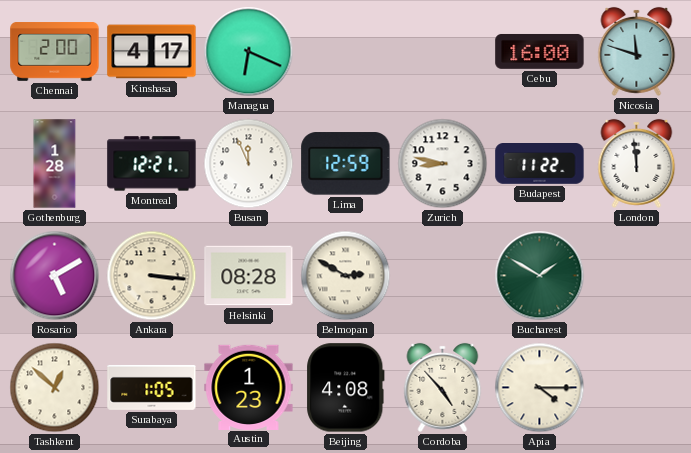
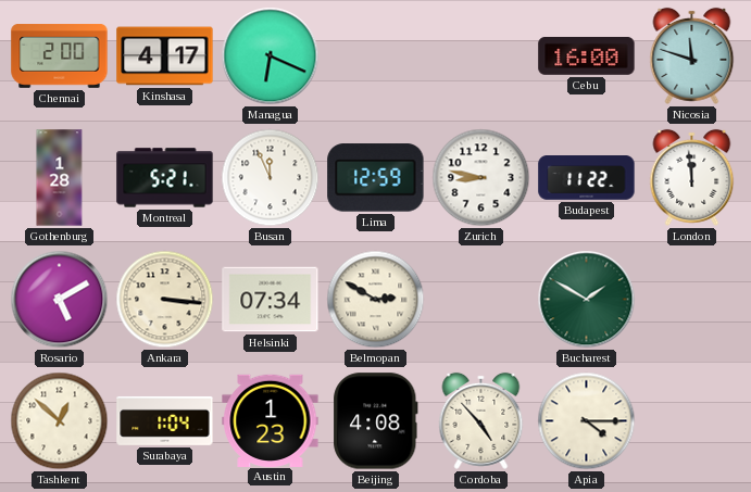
Montreal: 12:21 -> 5:21
Helsinki: 08:28 -> 07:34
Surabaya: 1:05 -> 1:04
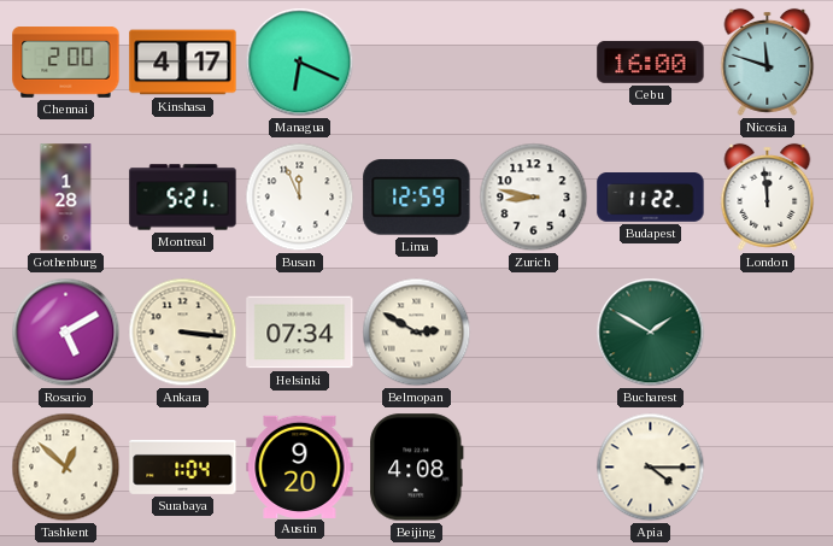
Austin: 1:23 -> 9:20
Cordoba: 4:53 -> none
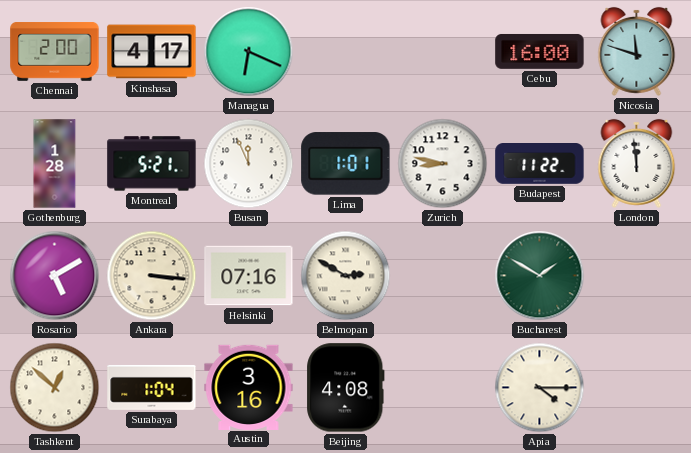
Lima: 12:59 -> 1:01
Helsinki: 07:34 -> 07:16
Austin: 9:20 -> 3:16
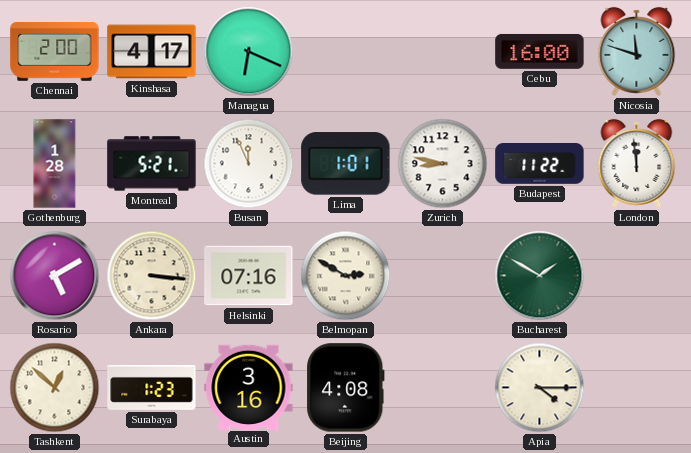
Surabaya: 1:04 -> 1:23
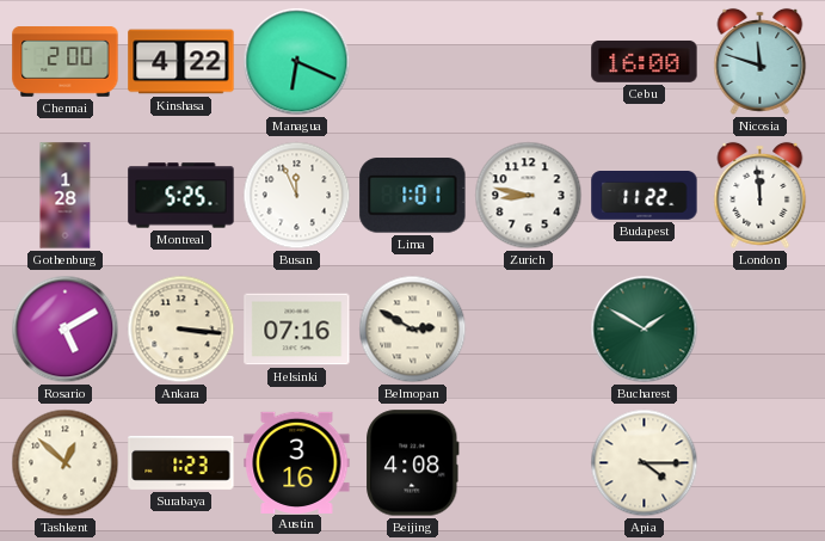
Kinshasa: 4:17 -> 4:22
Montreal: 5:21 -> 5:25
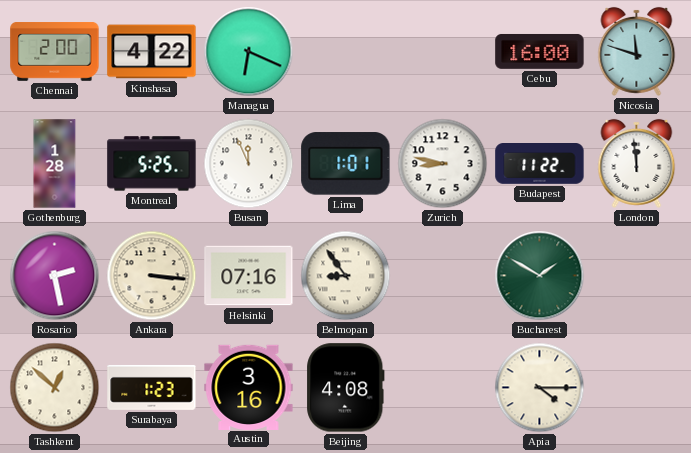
Rosario: 5:10 -> 2:28
Belmopan: 2:50 -> 8:54
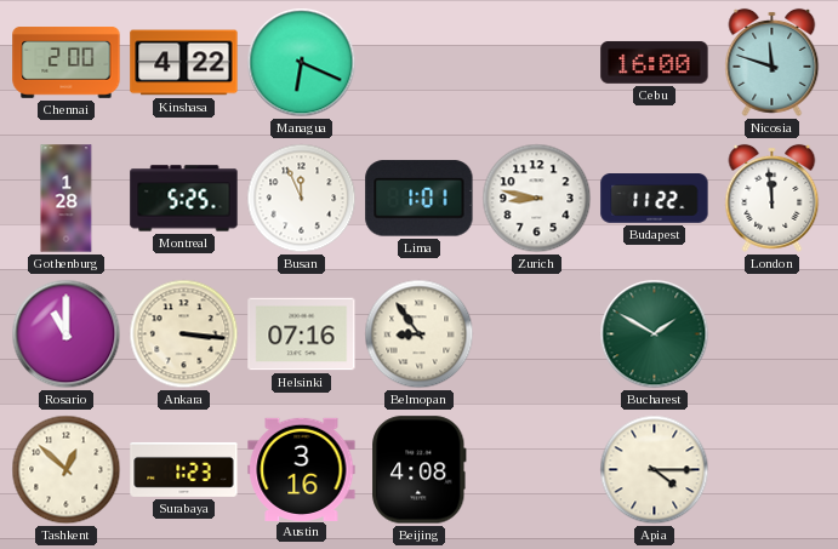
Rosario: 2:28 -> 11:00
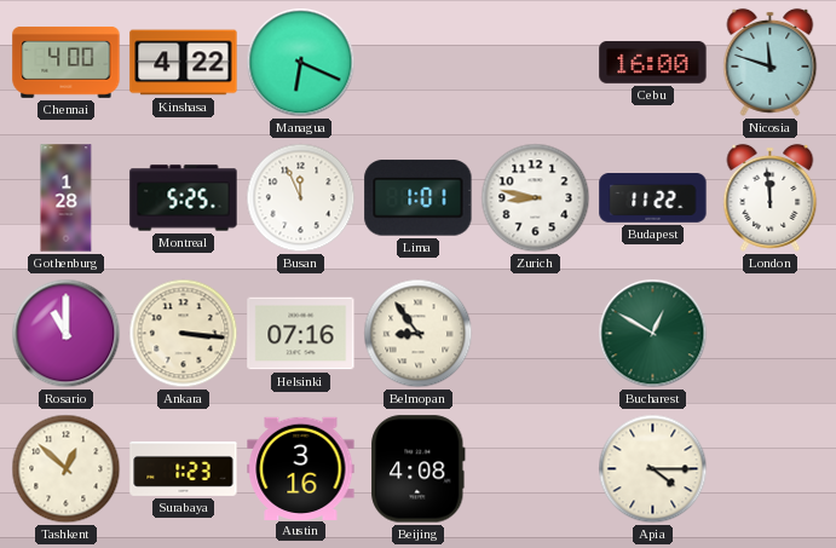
Chennai: 2:00 -> 4:00
Bucharest: 1:50 -> 12:50
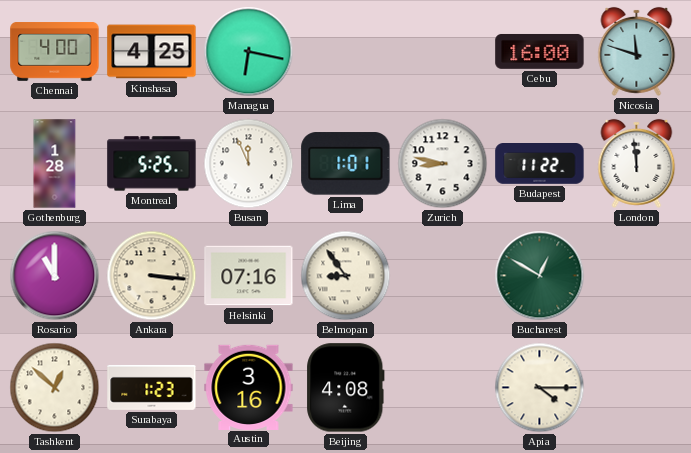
Kinshasa: 4:22 -> 4:25
Managua: 6:19 -> 6:17
